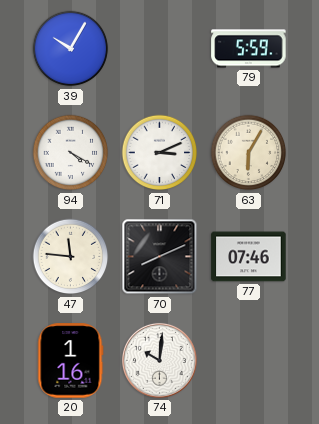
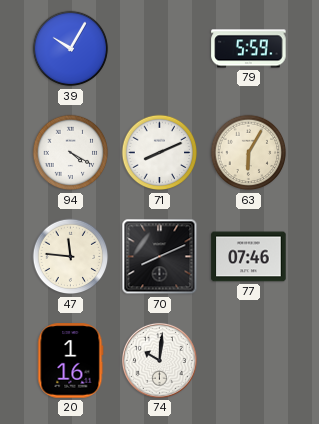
71: 3:11 -> 8:11
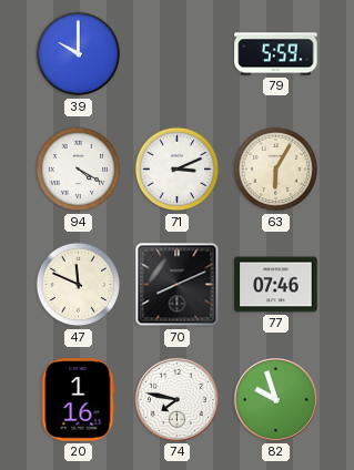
39: 10:05 -> 10:00
71: 8:11 -> 3:11
47: 11:46 -> 11:49
74: 10:01 -> 7:47
82: none -> 9:57
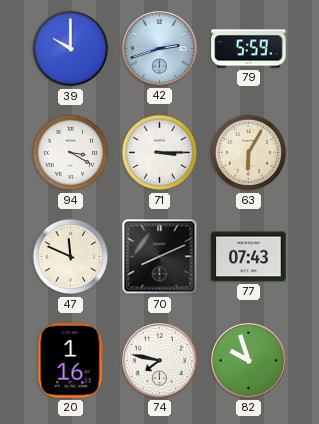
42: none -> 2:42
94: 4:20 -> 3:20
71: 3:11 -> 3:15
77: 07:46 -> 07:43
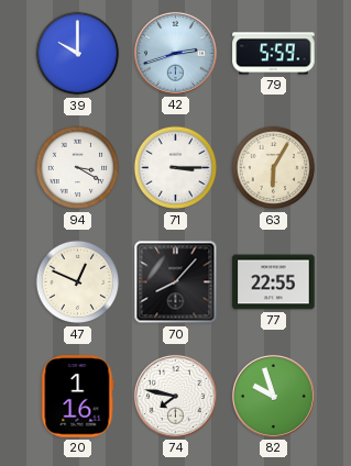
47: 11:49 -> 12:49
70: 8:11 -> 8:07
77: 07:43 -> 22:55
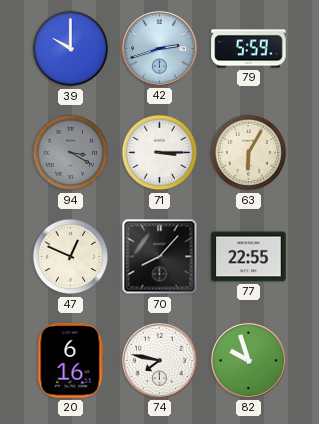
94 dial: white -> grey
20: 1:16 -> 6:16
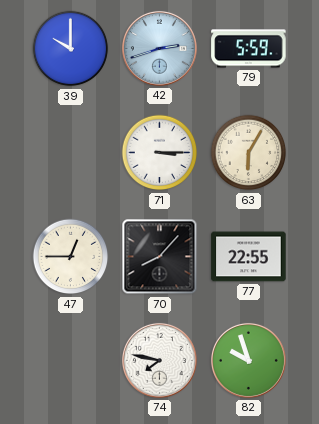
94: 3:20 -> none
47: 12:49 -> 12:45
20: 6:16 -> none
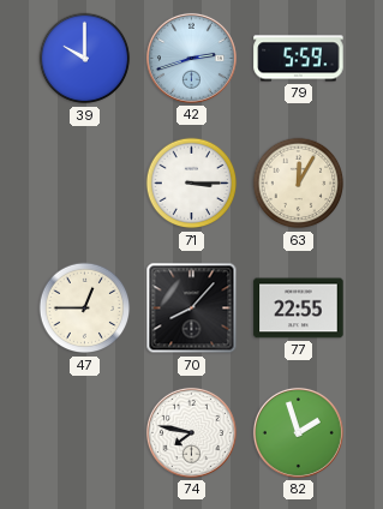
63: 6:05 -> 12:05
82: 9:57 -> 1:57
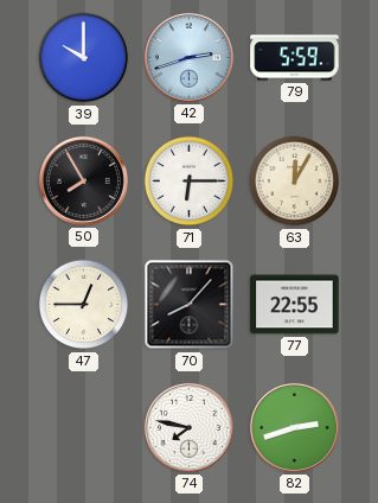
50: none -> 7:55
71: 3:15 -> 6:15
82: 1:57 -> 2:42
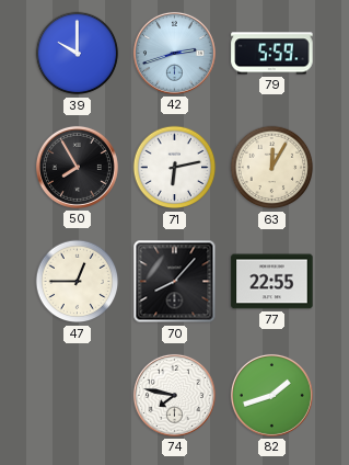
71: 6:15 -> 6:13
82: 2:42 -> 1:42
